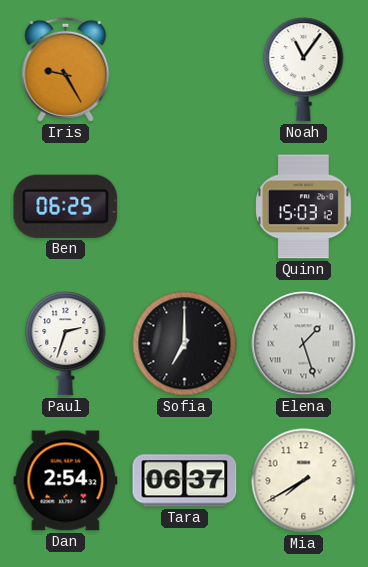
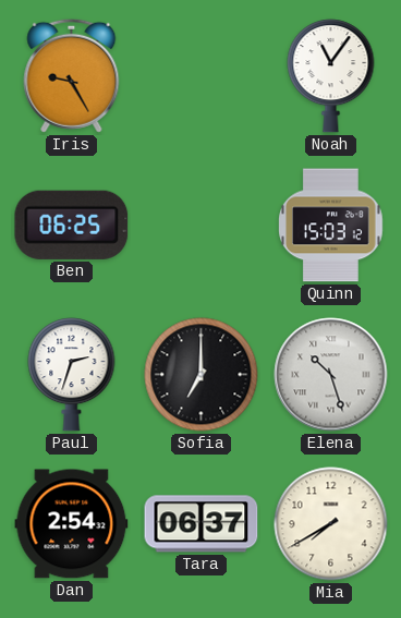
Elena: 1:27 -> 10:27
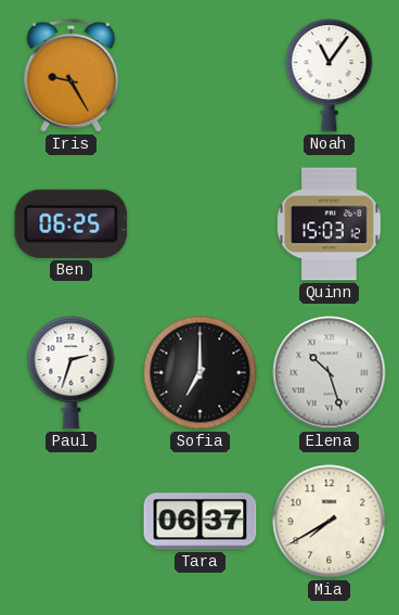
Dan: 2:54 -> none
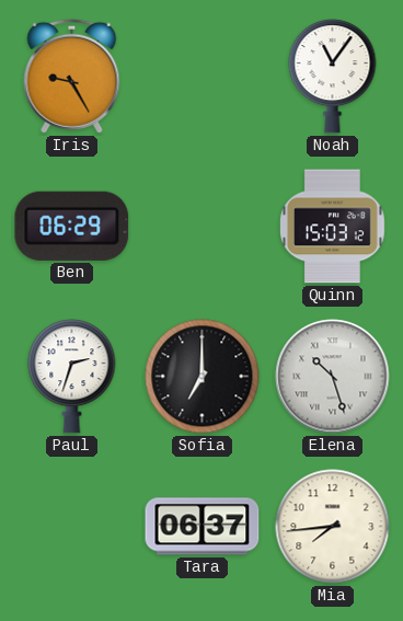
Ben: 06:25 -> 06:29
Mia: 7:40 -> 7:44
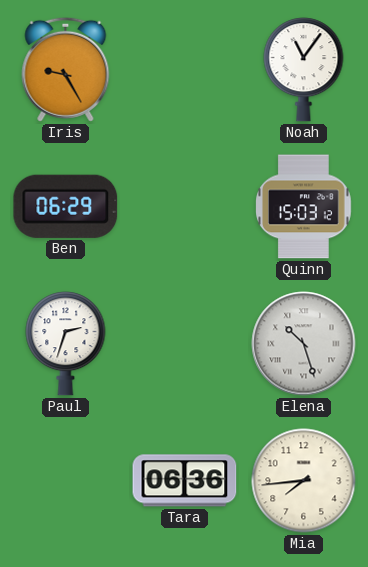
Sofia: 7:00 -> none
Tara: 06:37 -> 06:36
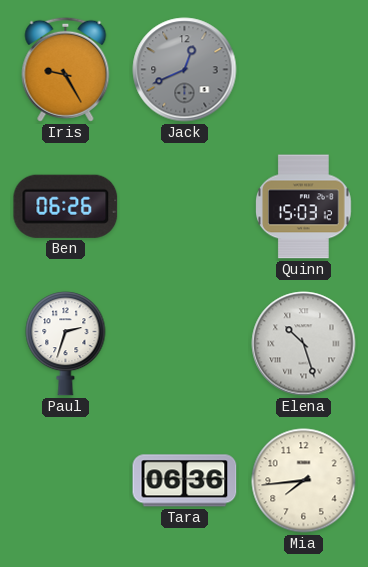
Jack: none -> 12:41
Noah: 11:06 -> none
Ben: 06:29 -> 06:26
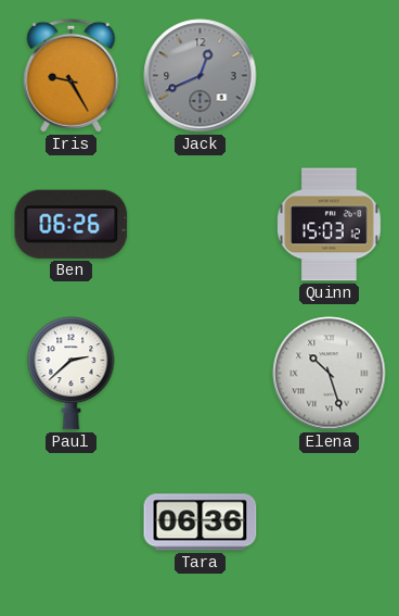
Paul: 2:33 -> 2:38
Mia: 7:44 -> none
